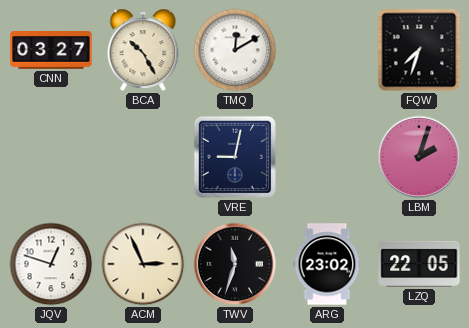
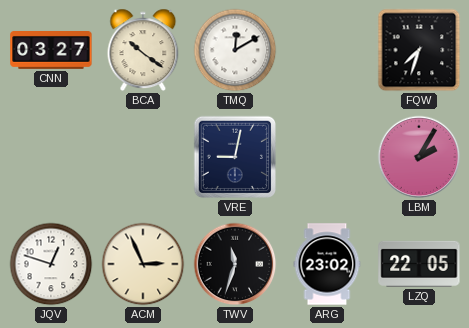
BCA: 10:25 -> 10:21
LBM: 2:03 -> 2:05
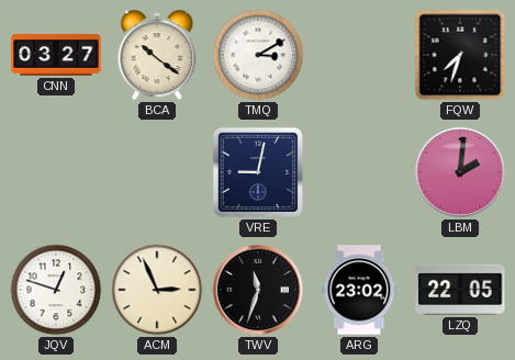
TMQ: 12:10 -> 3:10
LBM: 2:05 -> 2:01
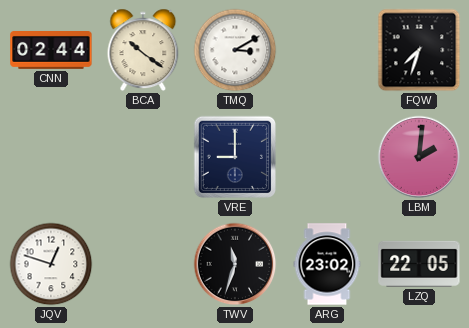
CNN: 03:27 -> 02:44
VRE: 9:02 -> 9:00
ACM: 2:56 -> none
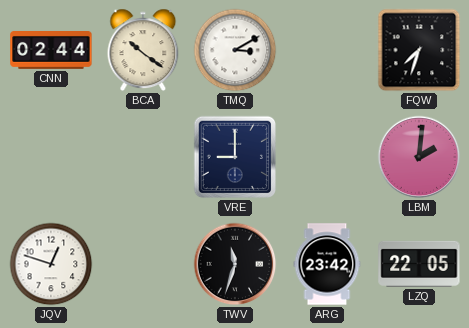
ARG: 23:02 -> 23:42
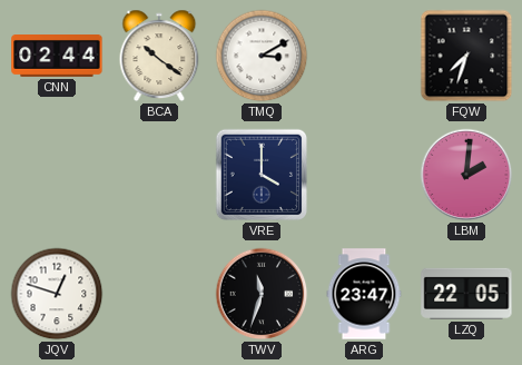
VRE: 9:00 -> 4:00
ARG: 23:42 -> 23:47
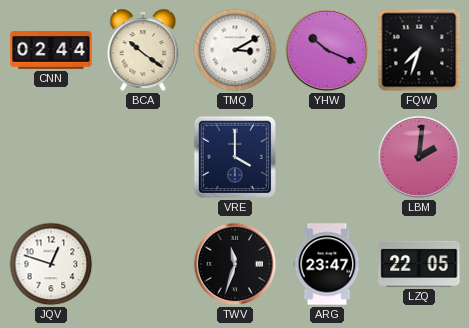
YHW: none -> 10:19
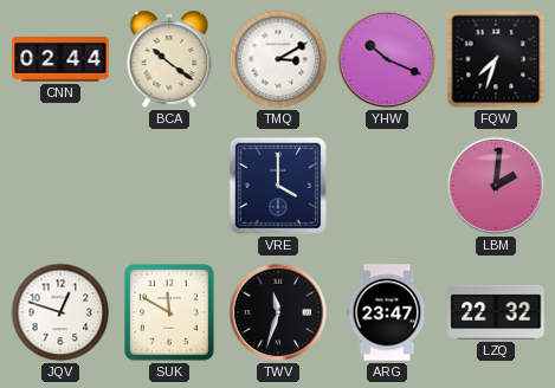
SUK: none -> 11:50
LZQ: 22:05 -> 22:32
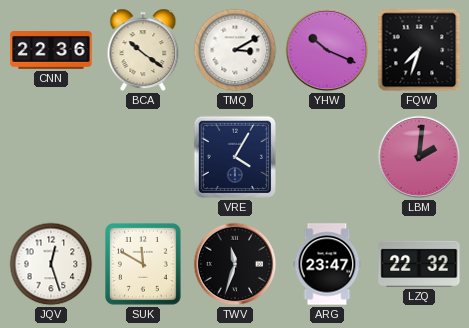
CNN: 02:44 -> 22:36
VRE: 4:00 -> 4:05
JQV: 12:48 -> 12:27
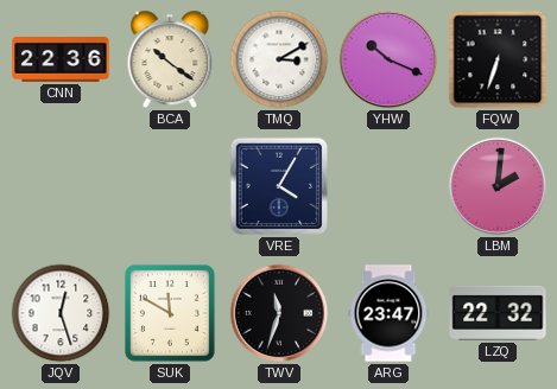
FQW: 7:33 -> 6:33
